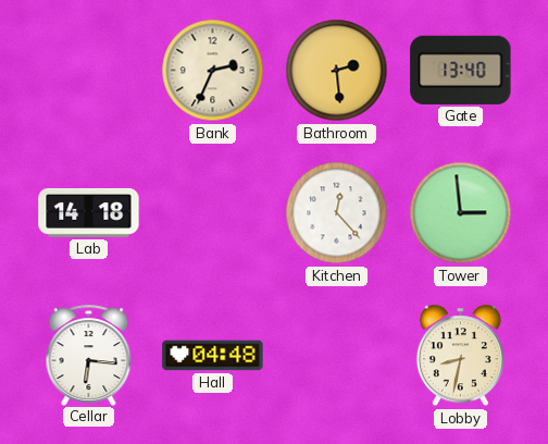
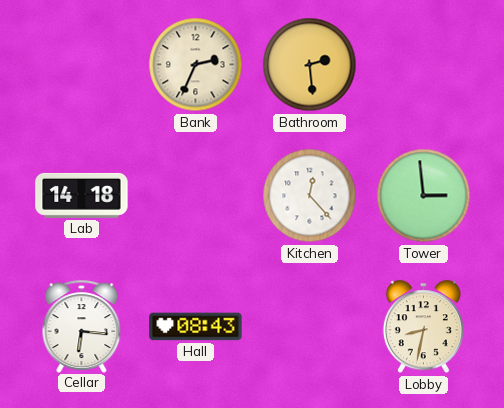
Gate: 13:40 -> none
Hall: 04:48 -> 08:43
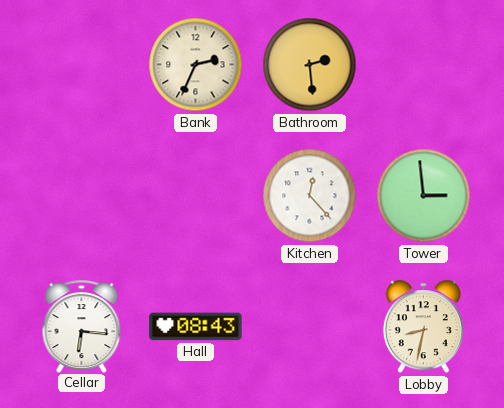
Lab: 14:18 -> none
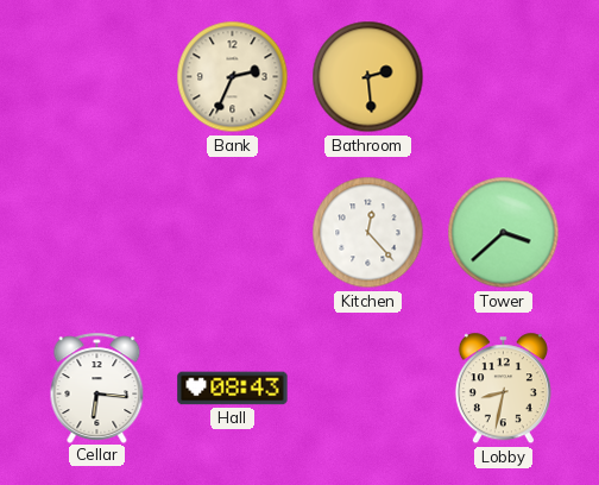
Tower: 2:59 -> 3:38
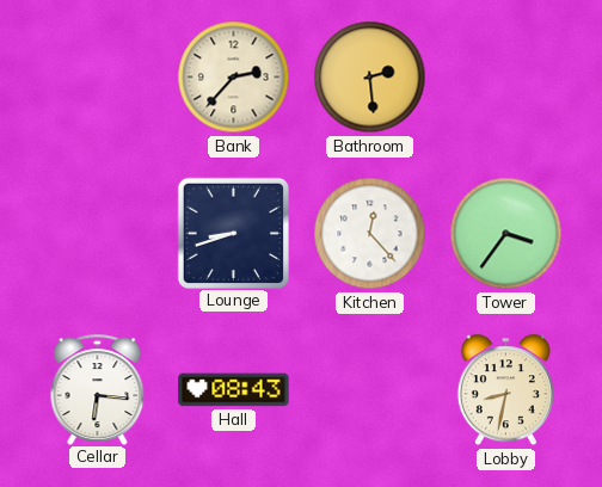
Bank: 2:34 -> 2:37
Lounge: none -> 8:42
Tower: 3:38 -> 3:36
